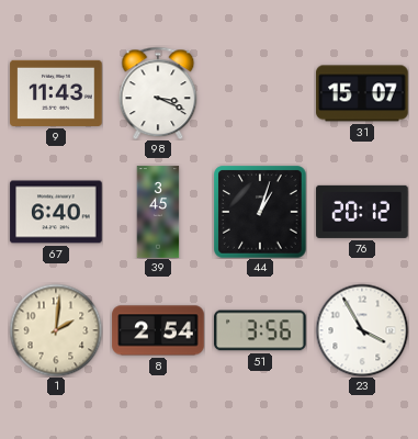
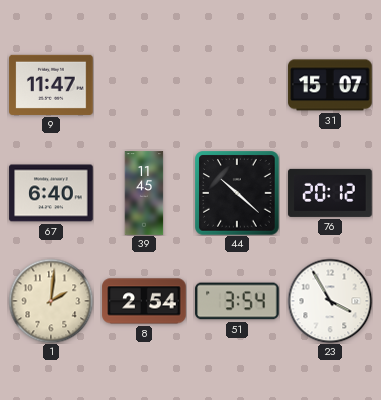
9: 11:43 -> 11:47
98: 3:19 -> none
39: 3:45 -> 11:45
44: 1:03 -> 10:22
51: 3:56 -> 3:54
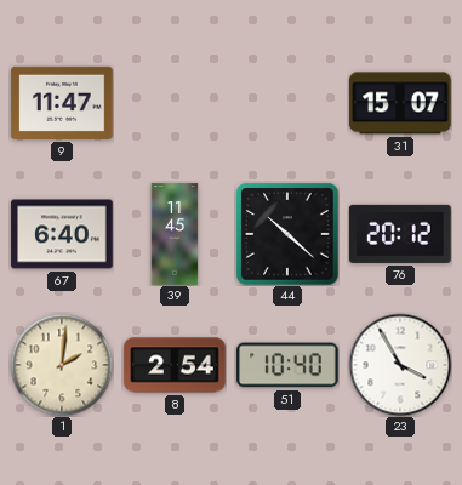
51: 3:54 -> 10:40
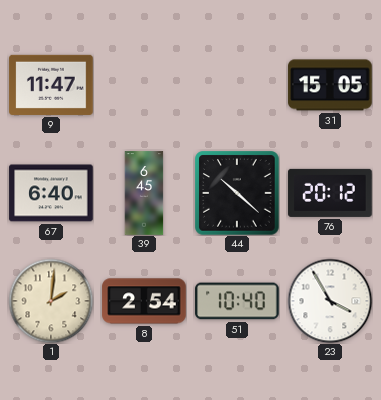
31: 15:07 -> 15:05
39: 11:45 -> 6:45
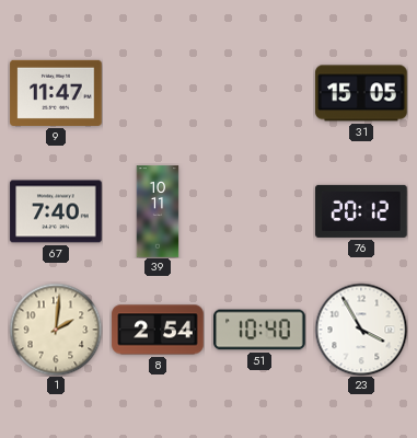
67: 6:40 -> 7:40
39: 6:45 -> 10:11
44: 10:22 -> none
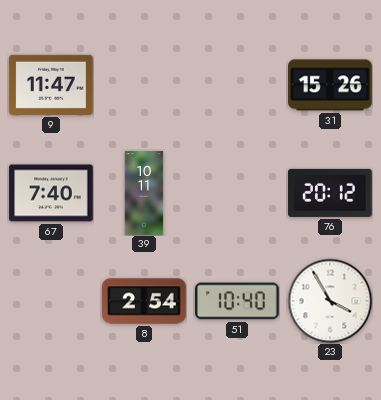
31: 15:05 -> 15:26
1: 2:01 -> none
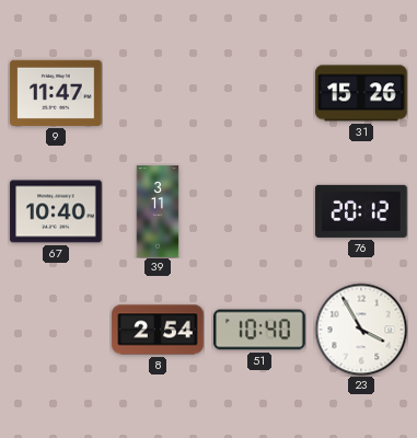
67: 7:40 -> 10:40
39: 10:11 -> 3:11
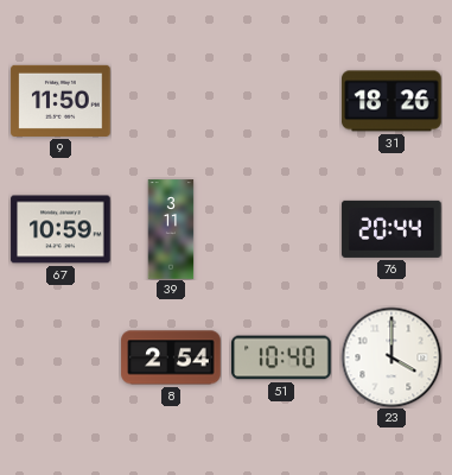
9: 11:47 -> 11:50
31: 15:26 -> 18:26
67: 10:40 -> 10:59
76: 20:12 -> 20:44
23: 3:55 -> 4:00
